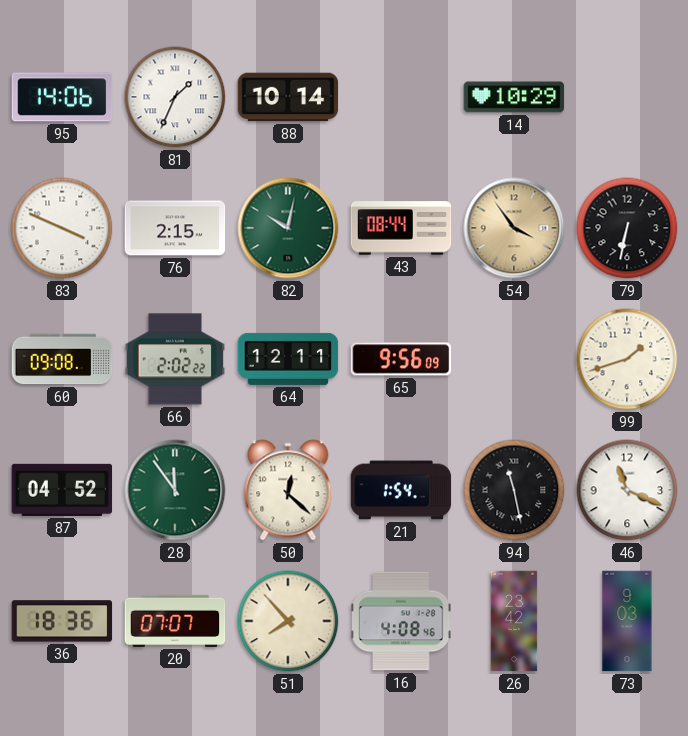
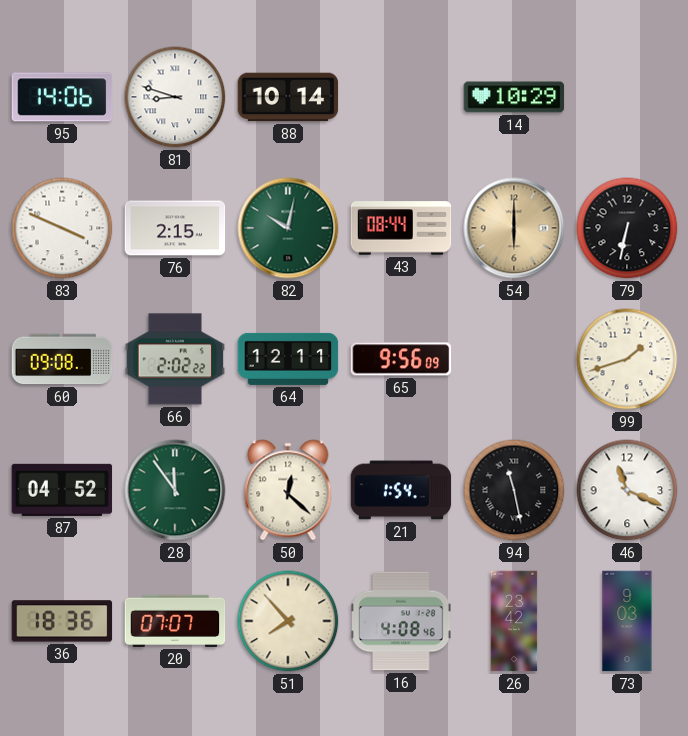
81: 1:34 -> 8:48
54: 3:54 -> 6:00
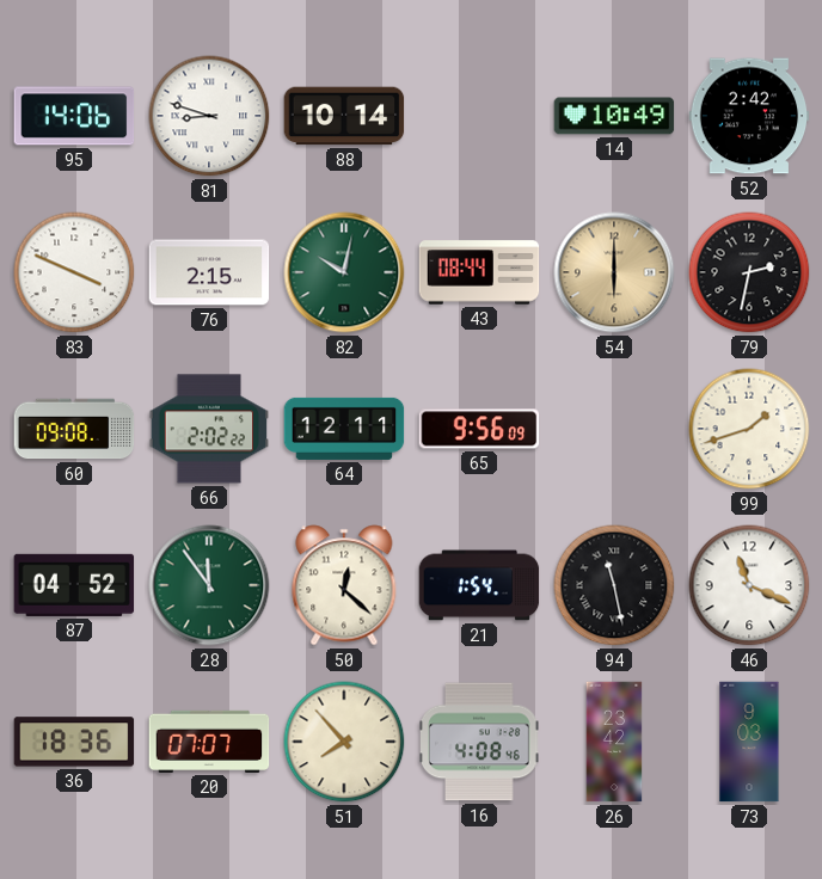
14: 10:29 -> 10:49
52: none -> 2:42
79: 6:32 -> 2:32
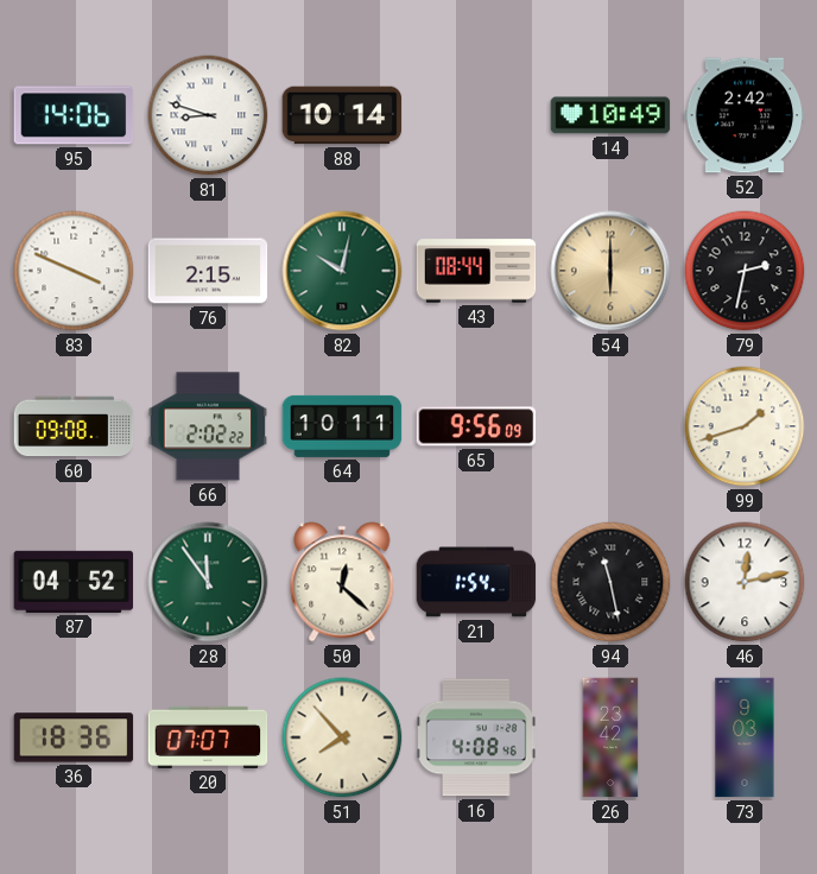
64: 12:11 -> 10:11
46: 11:19 -> 12:13
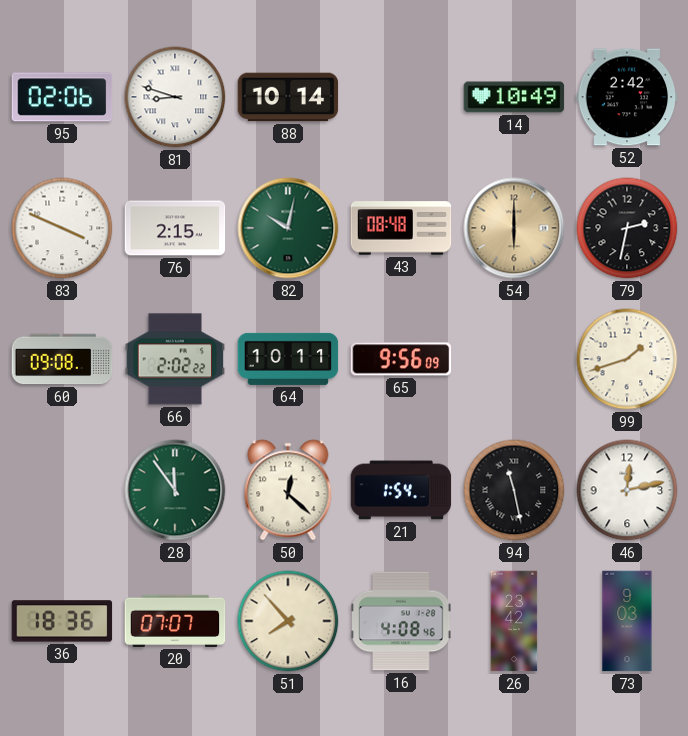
95: 14:06 -> 02:06
43: 08:44 -> 08:48
87: 04:52 -> none
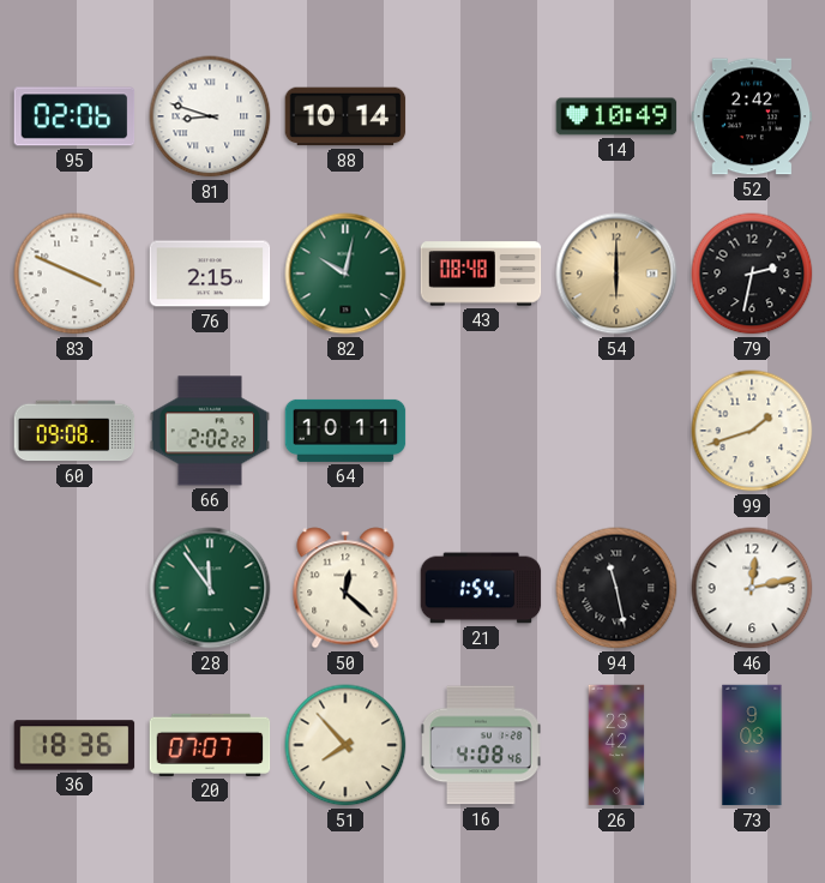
65: 9:56 -> none
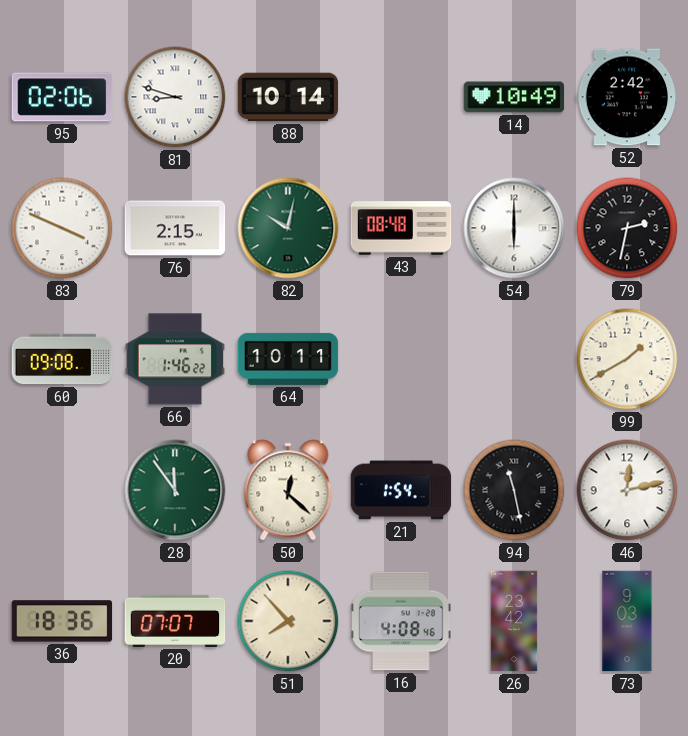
54 dial: champagne -> white
66: 2:02 -> 1:46
99: 1:42 -> 1:40
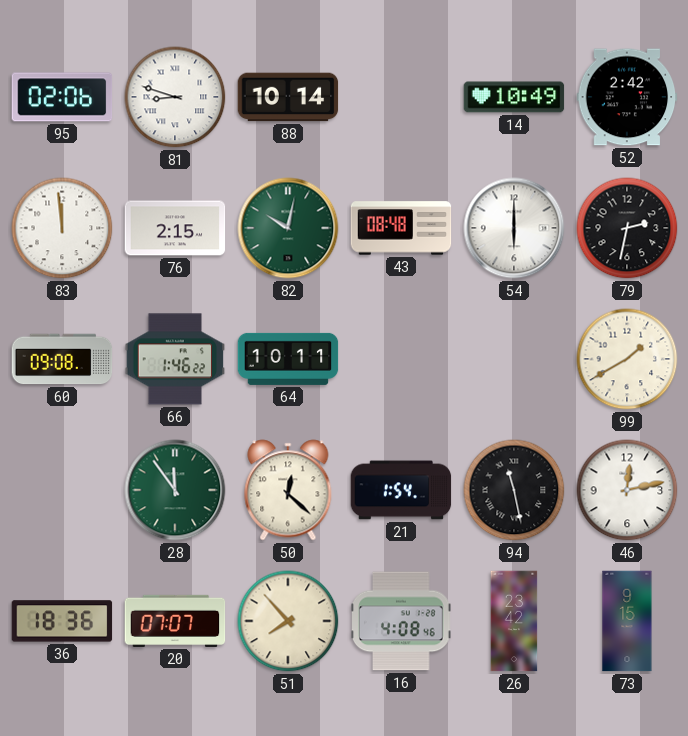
83: 3:49 -> 11:59
73: 9:03 -> 9:15
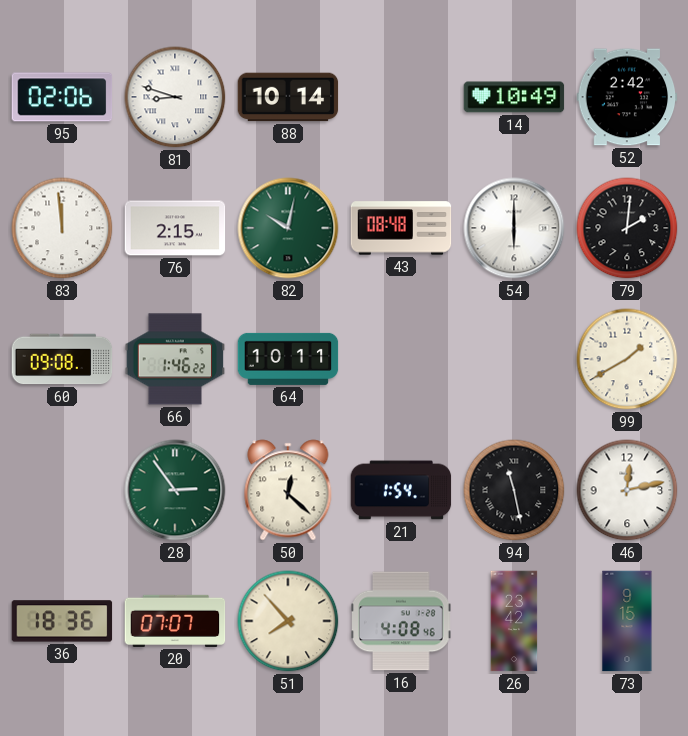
79: 2:32 -> 2:01
28: 11:54 -> 2:54
